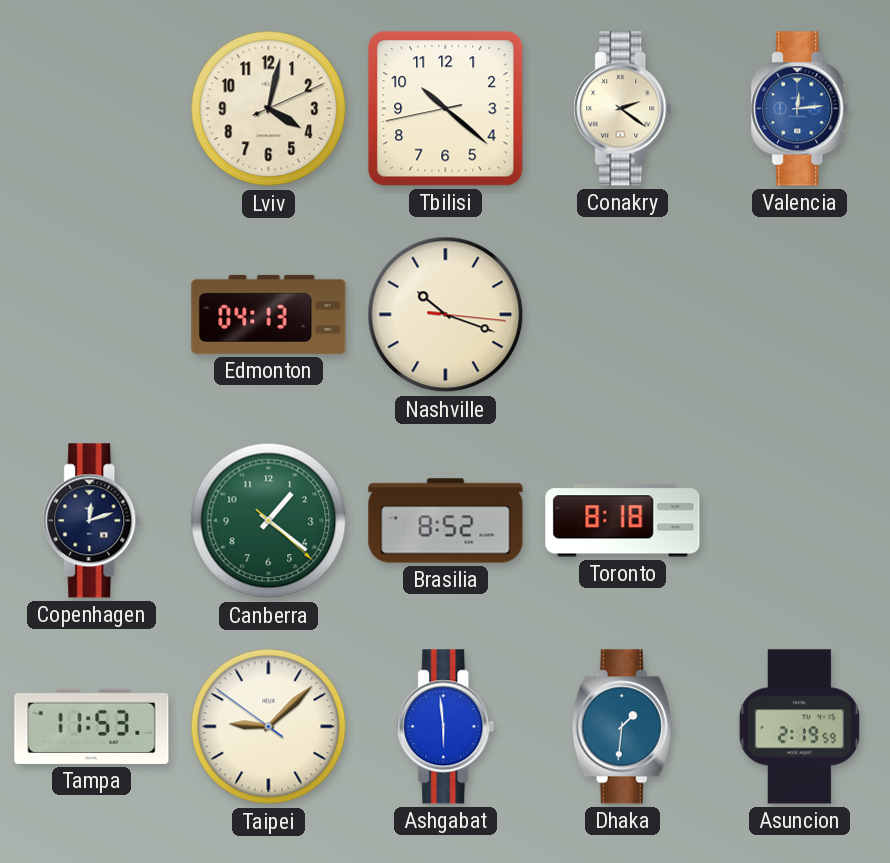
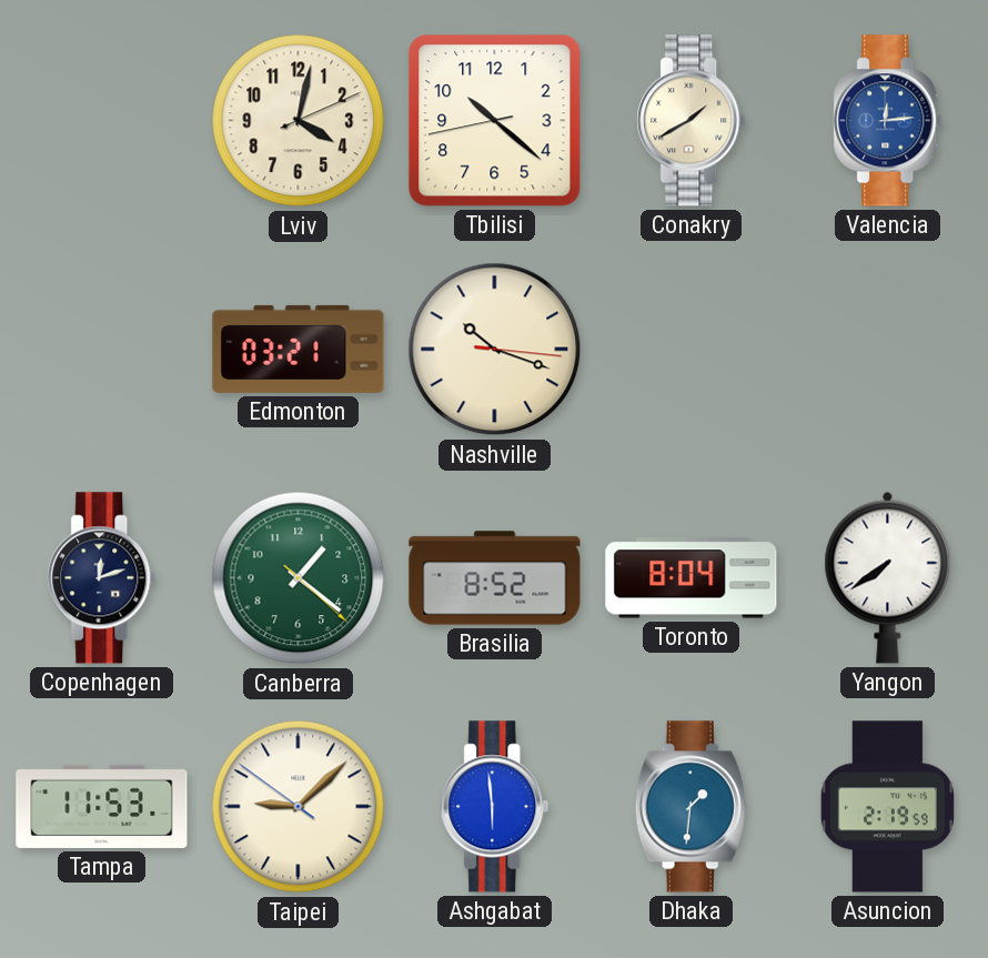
Conakry: 2:21 -> 1:40
Edmonton: 04:13 -> 03:21
Toronto: 8:18 -> 8:04
Yangon: none -> 7:39
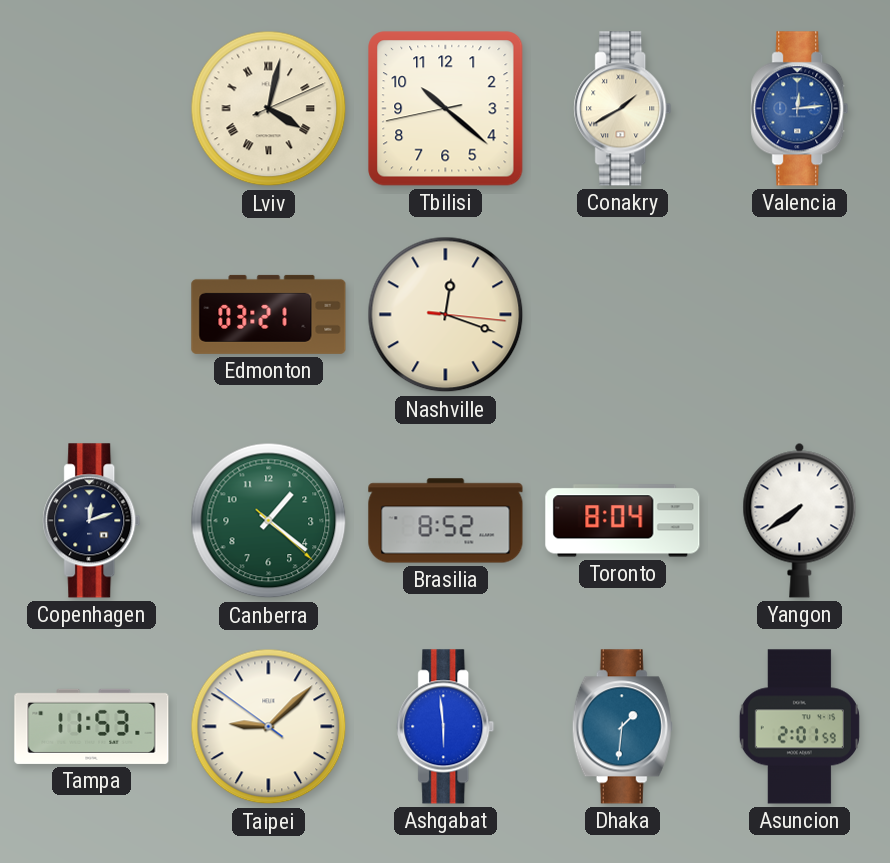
Lviv numerals: Arabic -> Roman
Nashville: 10:18 -> 12:18
Asuncion: 2:19 -> 2:01
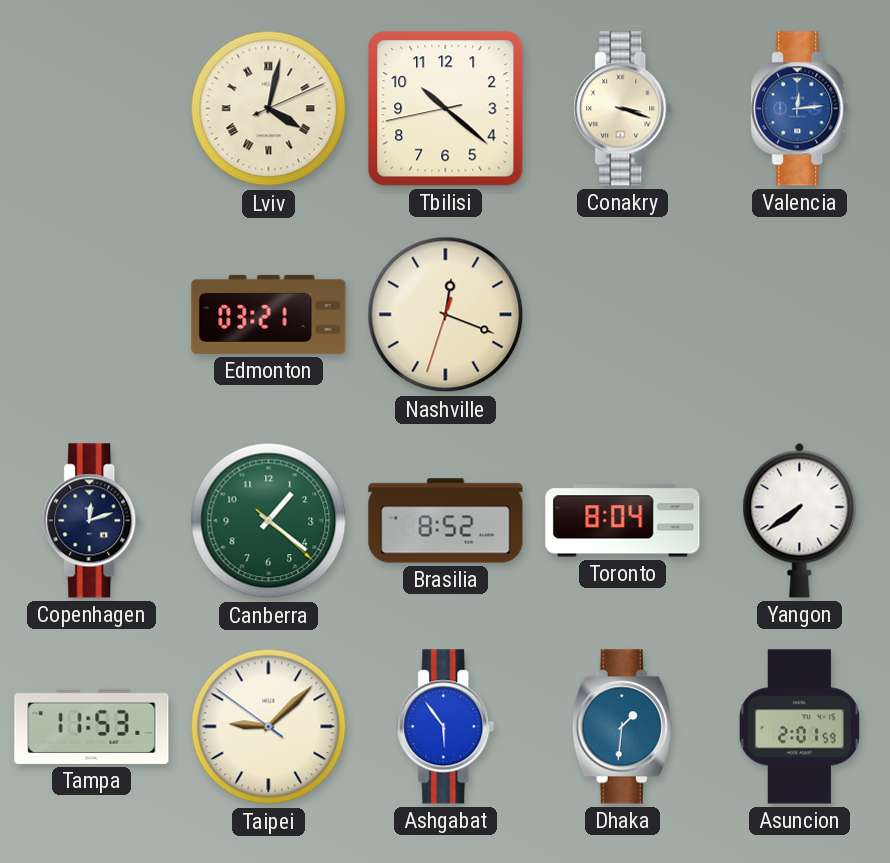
Conakry: 1:40 -> 3:18
Nashville: 12:18:16 -> 12:18:33
Ashgabat: 5:59 -> 5:54
